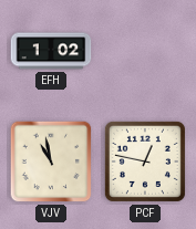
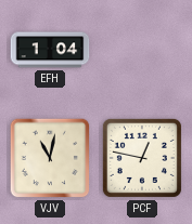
EFH: 1:02 -> 1:04
VJV: 10:58 -> 11:02
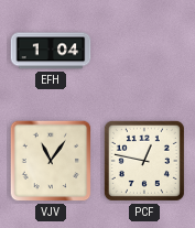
VJV: 11:02 -> 11:06
